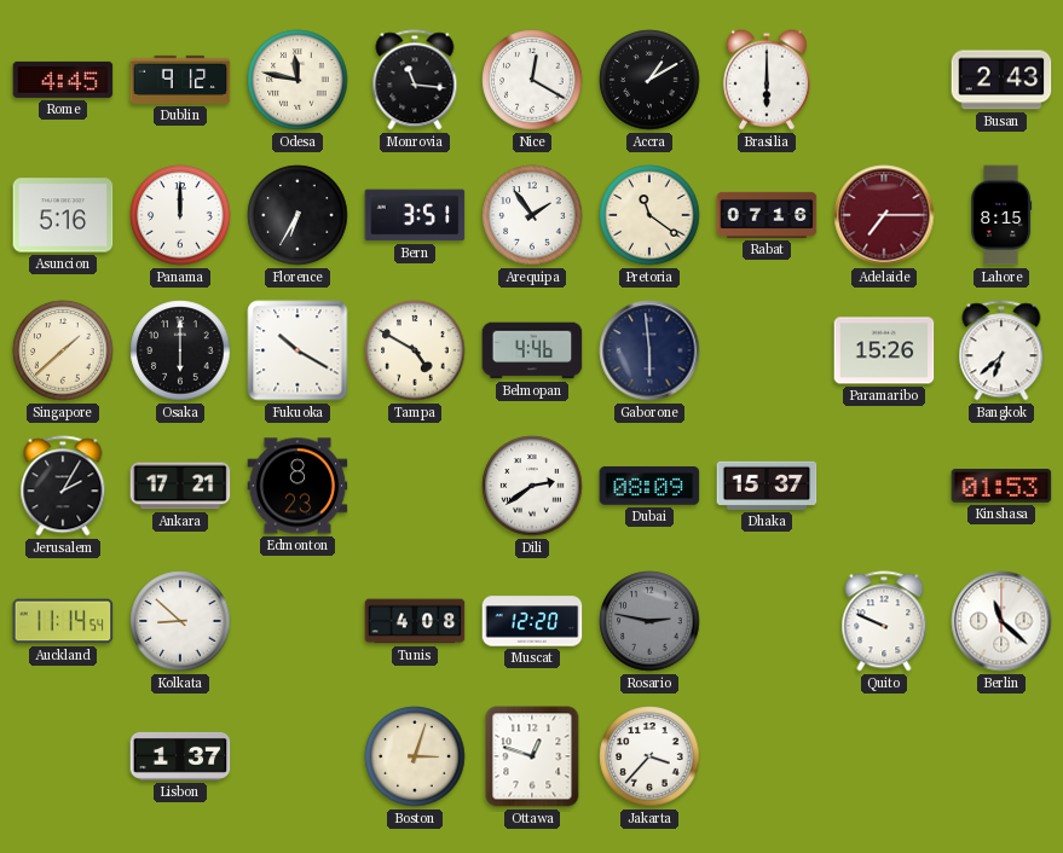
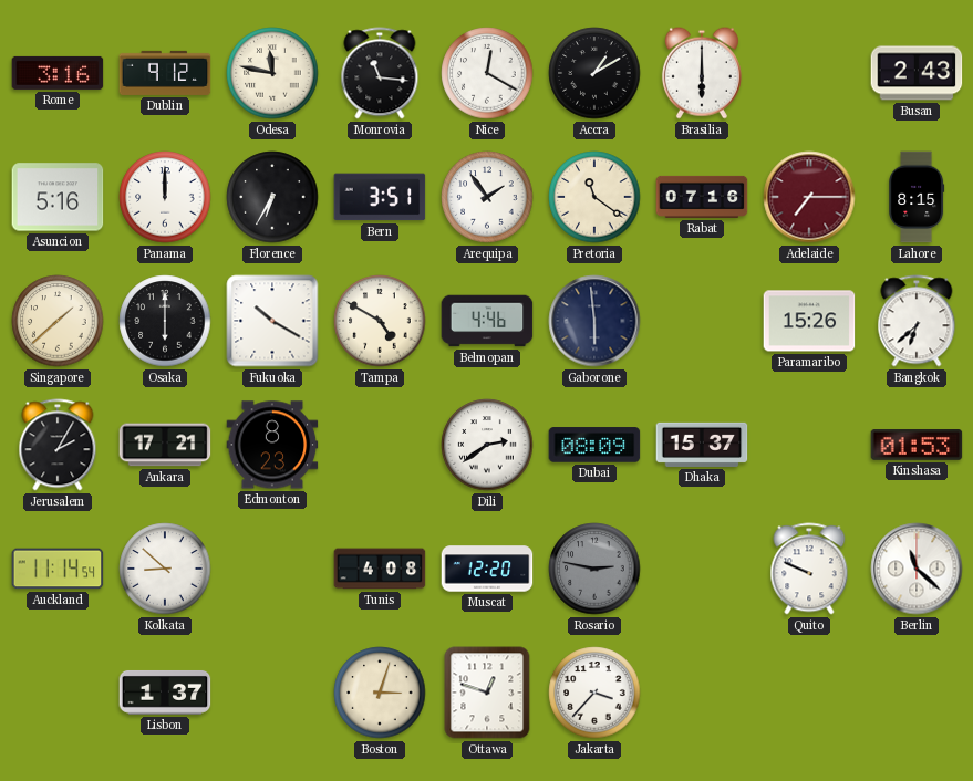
Rome: 4:45 -> 3:16
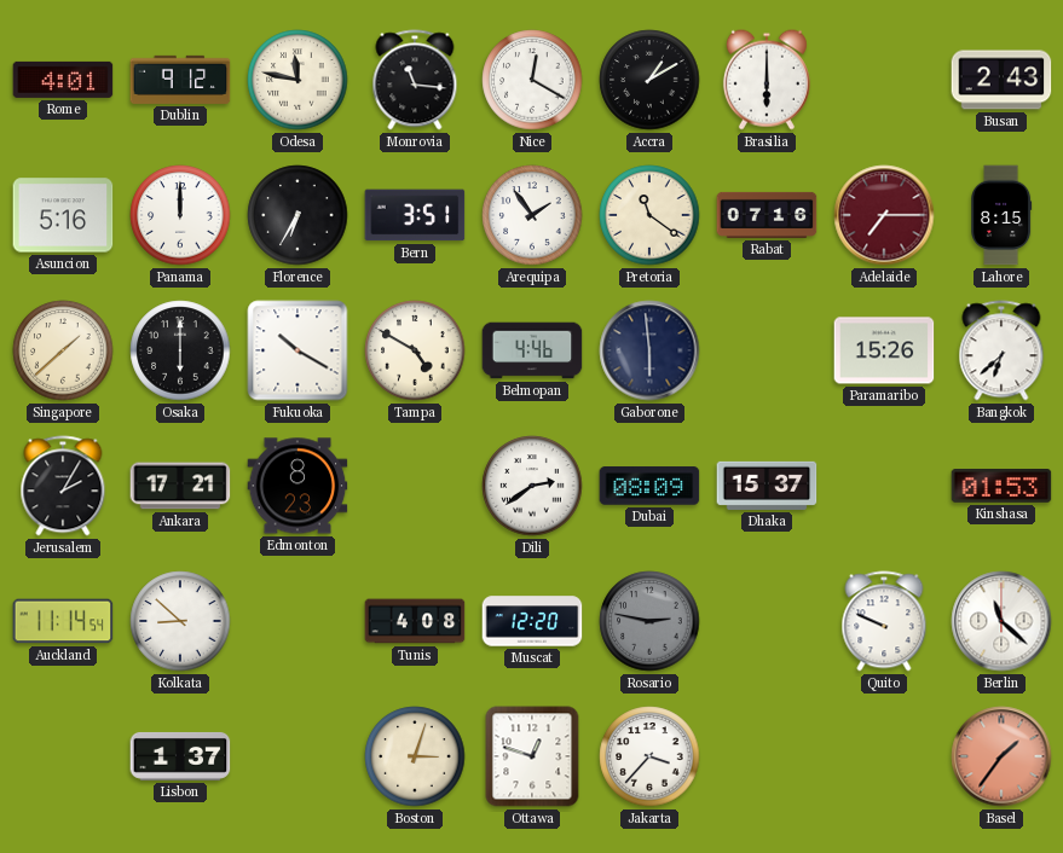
Rome: 3:16 -> 4:01
Basel: none -> 1:36
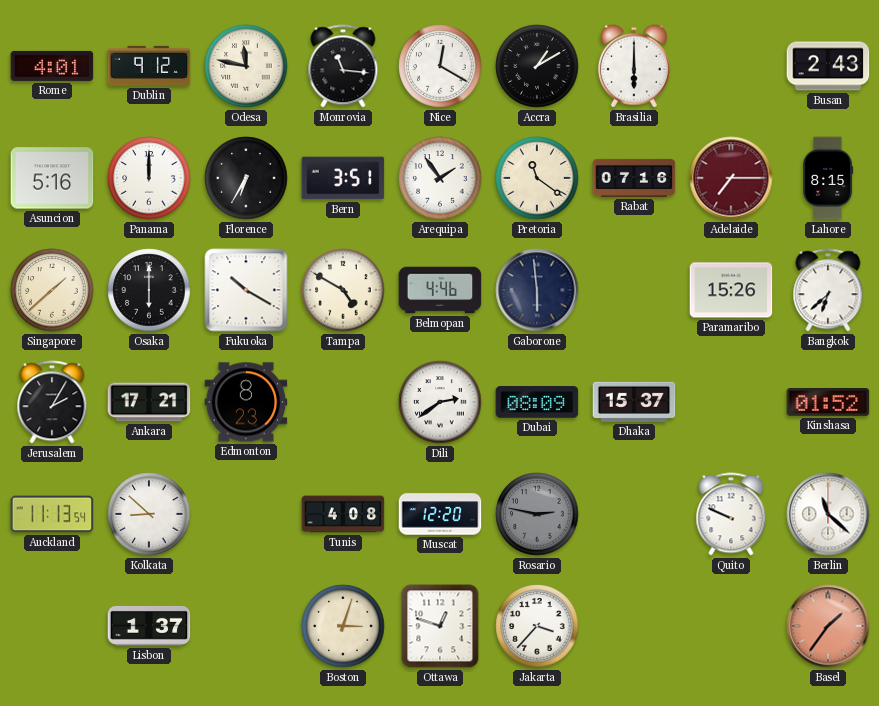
Kinshasa: 01:53 -> 01:52
Auckland: 11:14 -> 11:13
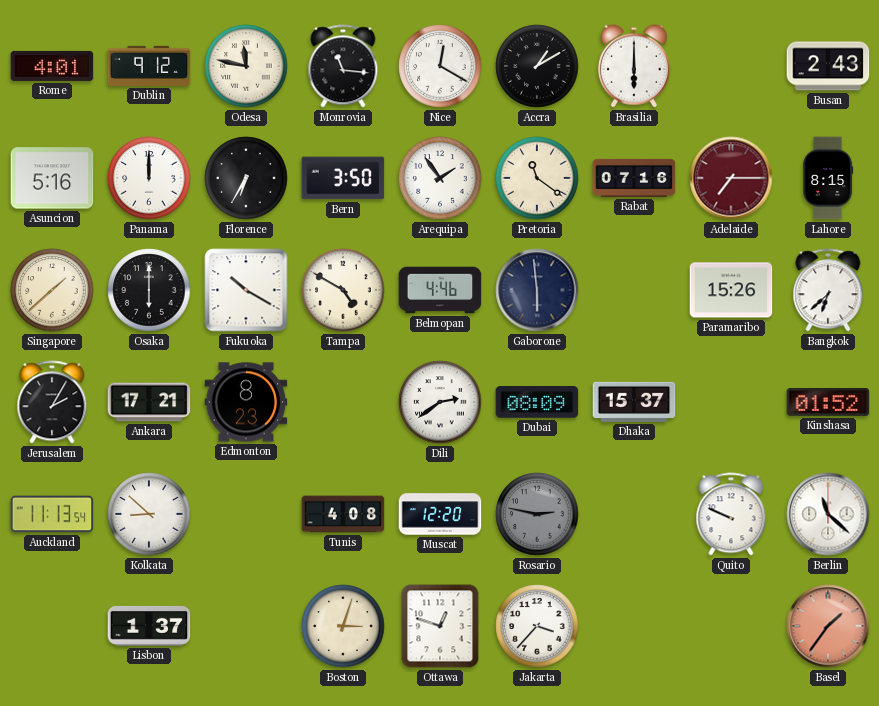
Bern: 3:51 -> 3:50
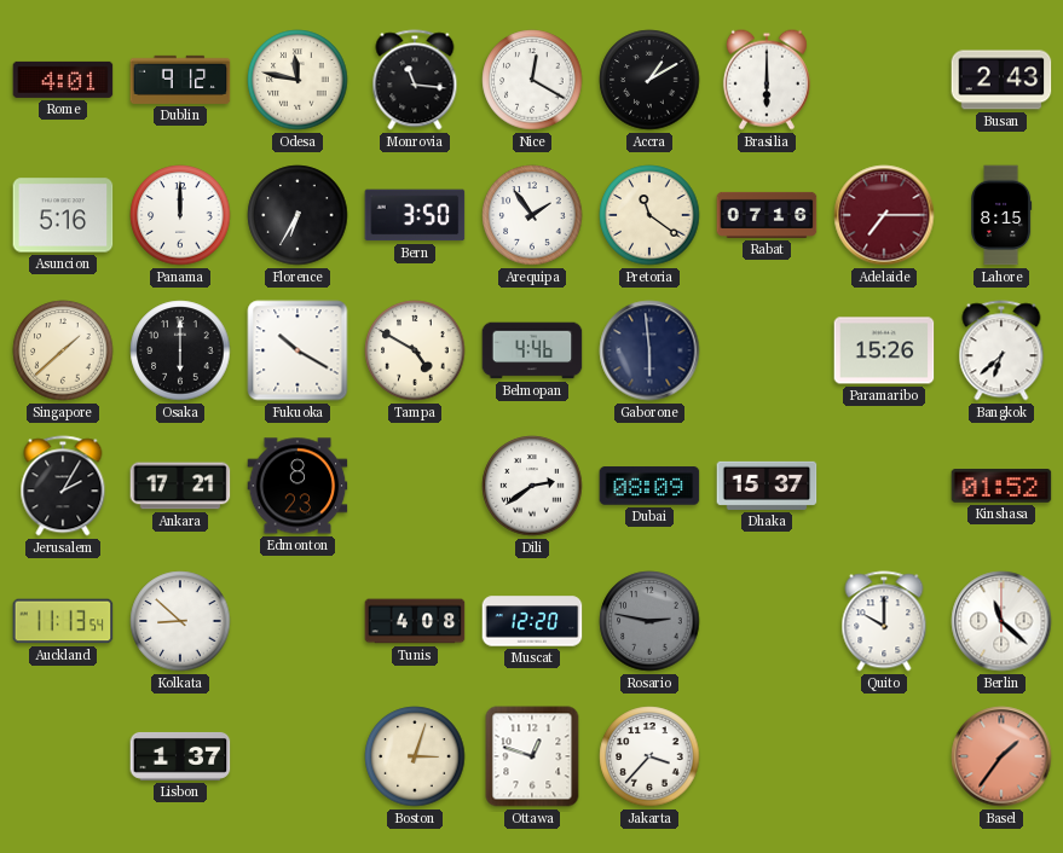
Quito: 9:49 -> 10:00
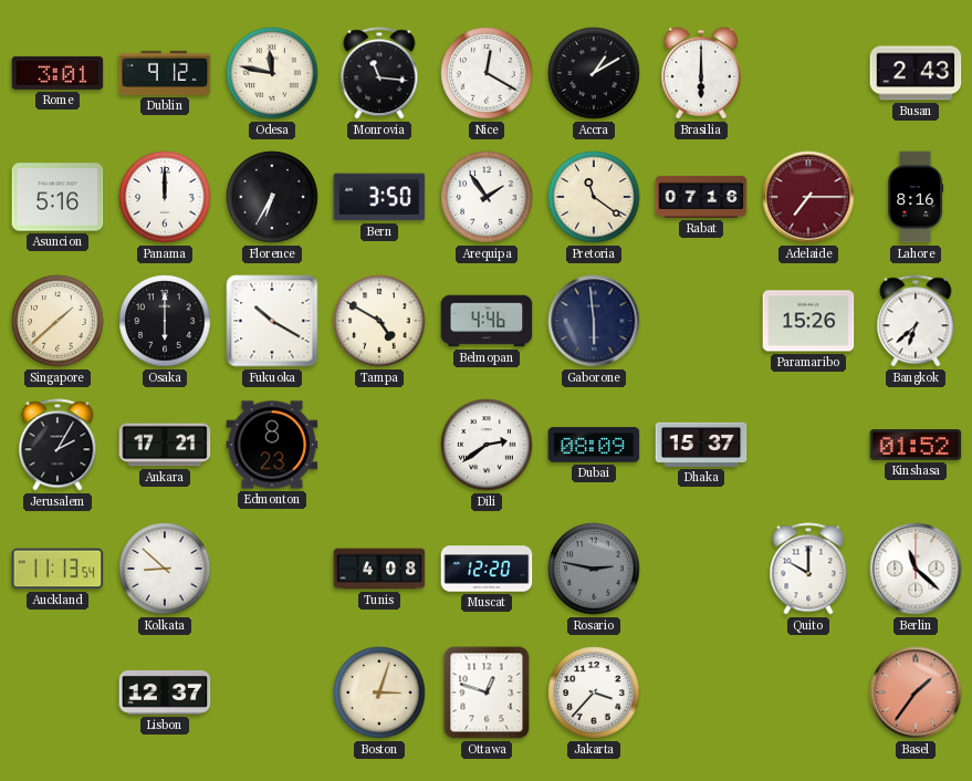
Rome: 4:01 -> 3:01
Lahore: 8:15 -> 8:16
Lisbon: 1:37 -> 12:37
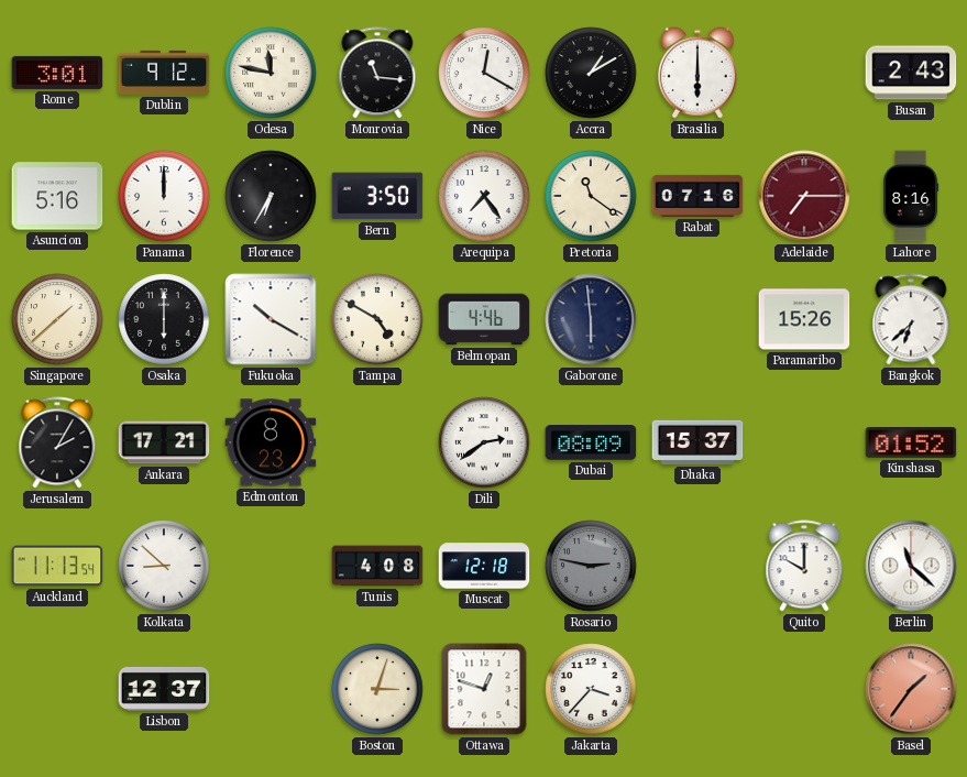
Arequipa: 1:54 -> 7:24
Muscat: 12:20 -> 12:18
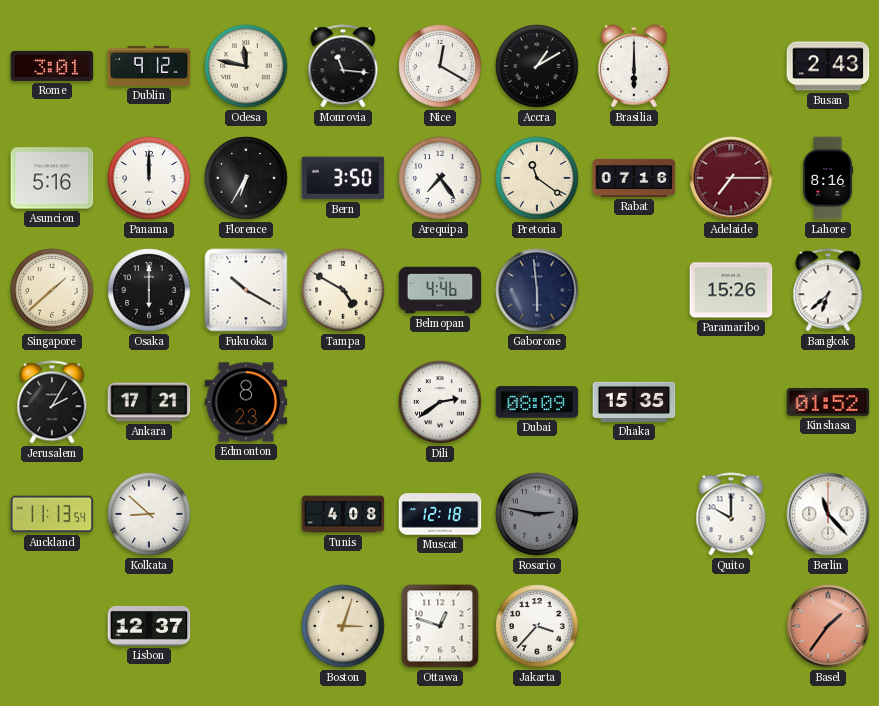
Dhaka: 15:37 -> 15:35
Berlin: 11:22 -> 11:23
